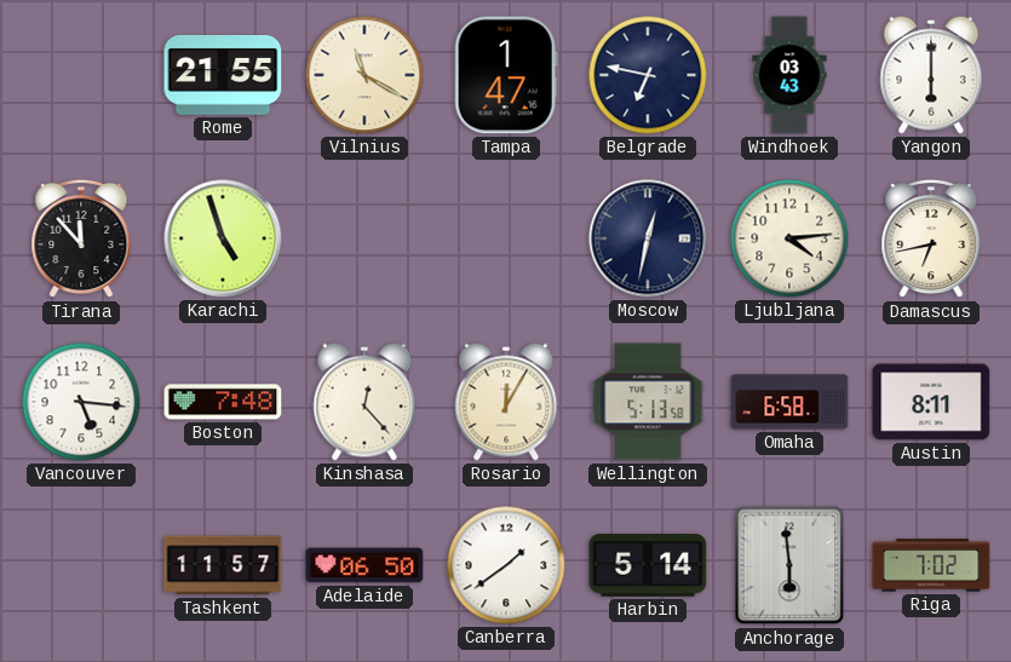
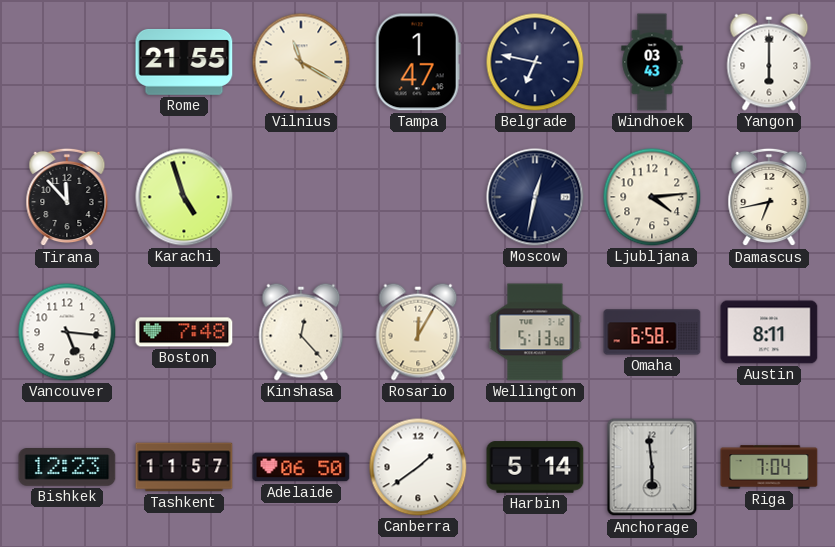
Bishkek: none -> 12:23
Riga: 7:02 -> 7:04
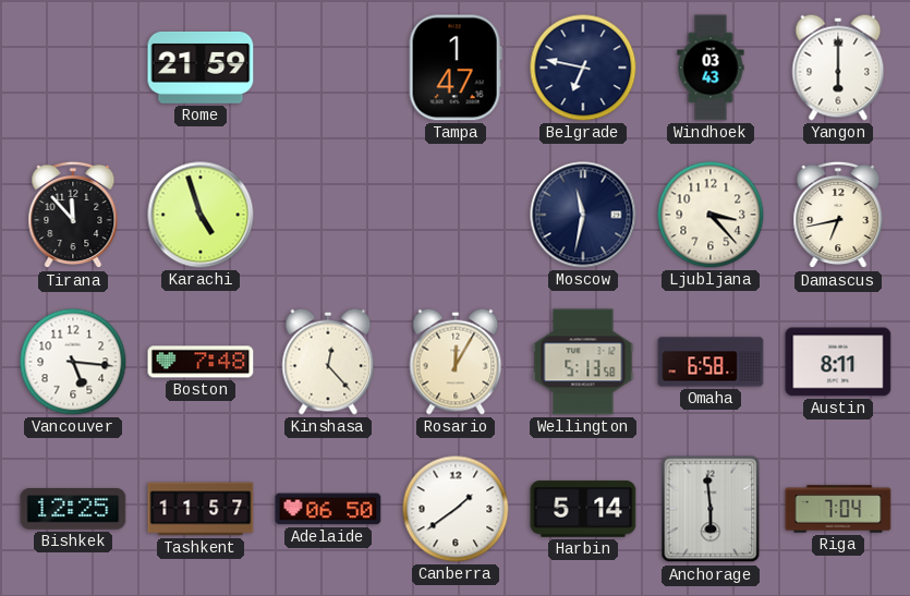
Rome: 21:55 -> 21:59
Vilnius: 11:20 -> none
Moscow: 12:32 -> 11:32
Ljubljana: 4:14 -> 3:23
Bishkek: 12:23 -> 12:25
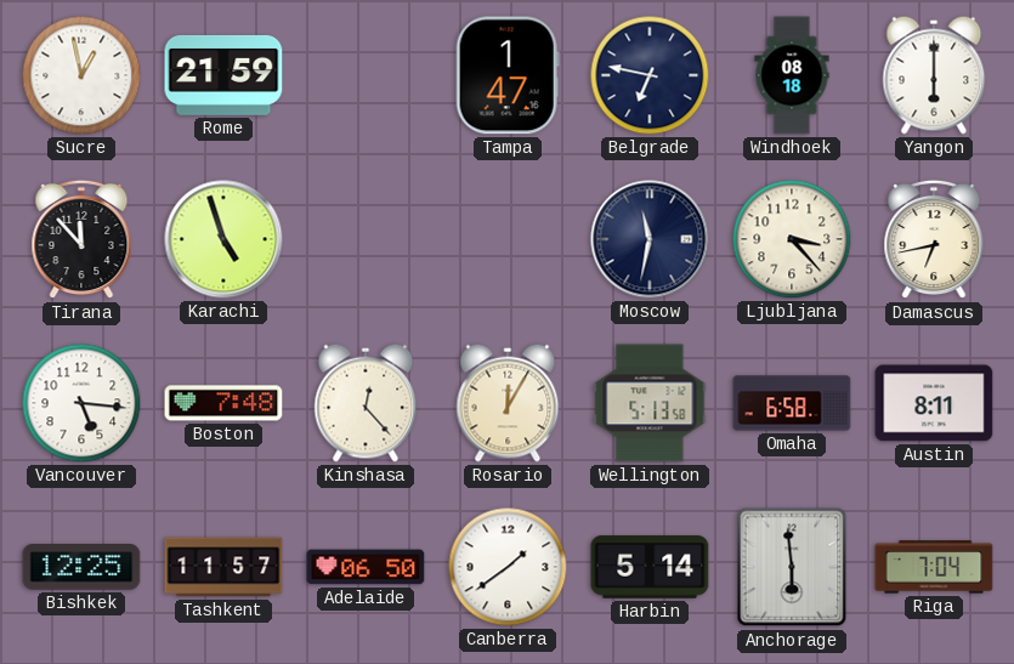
Sucre: none -> 12:58
Windhoek: 03:43 -> 08:18
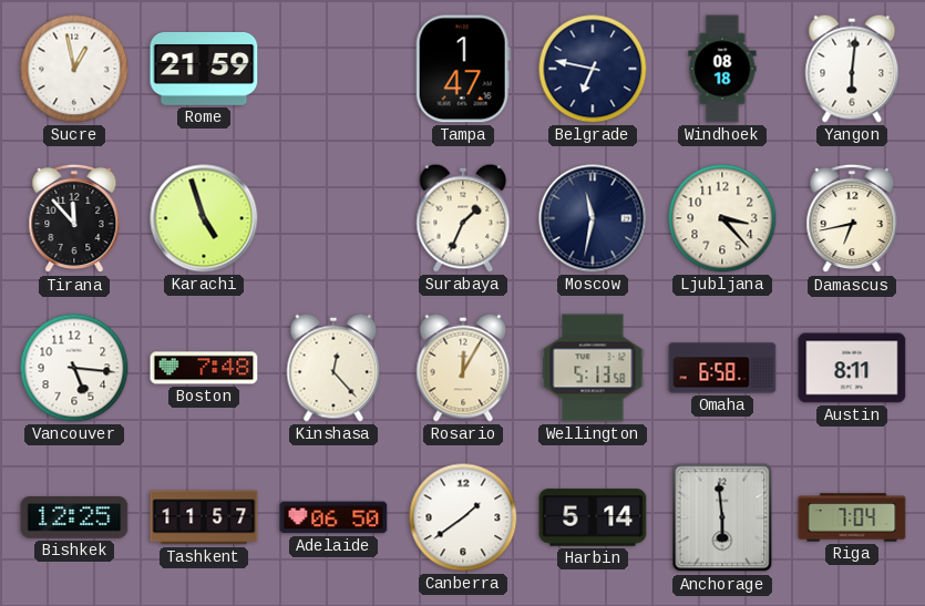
Yangon: 6:00 -> 6:01
Surabaya: none -> 1:34
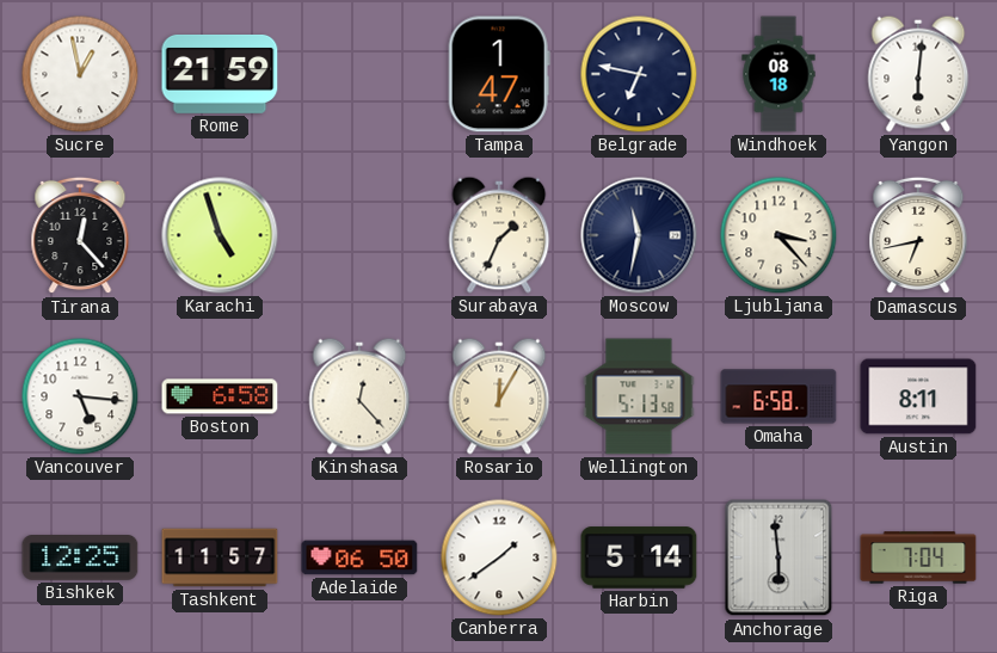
Tirana: 11:53 -> 12:23
Boston: 7:48 -> 6:58
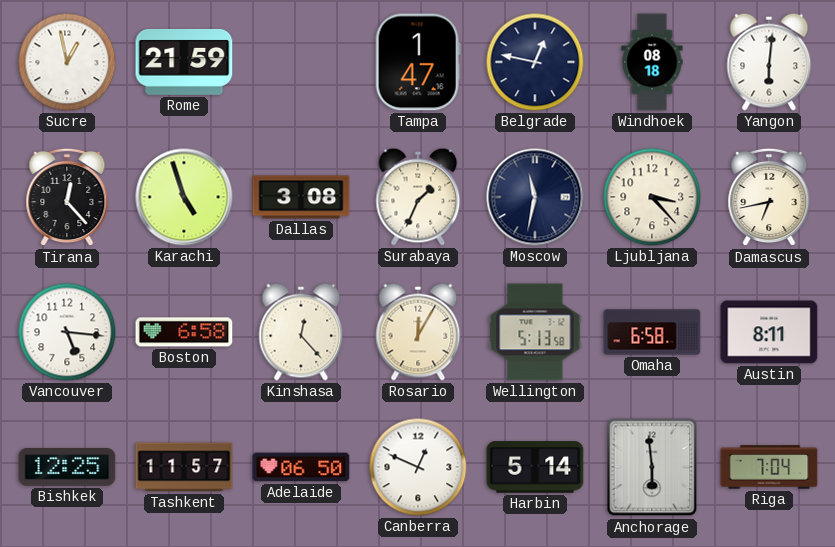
Belgrade: 6:47 -> 12:47
Dallas: none -> 3:08
Canberra: 1:39 -> 12:49
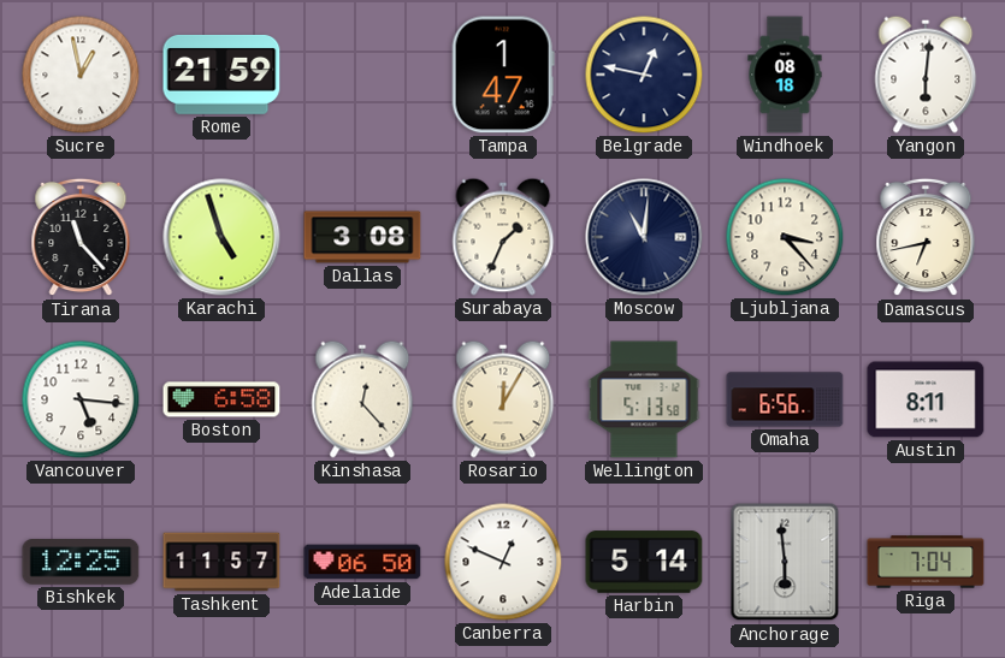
Tirana: 12:23 -> 11:23
Moscow: 11:32 -> 11:01
Omaha: 6:58 -> 6:56
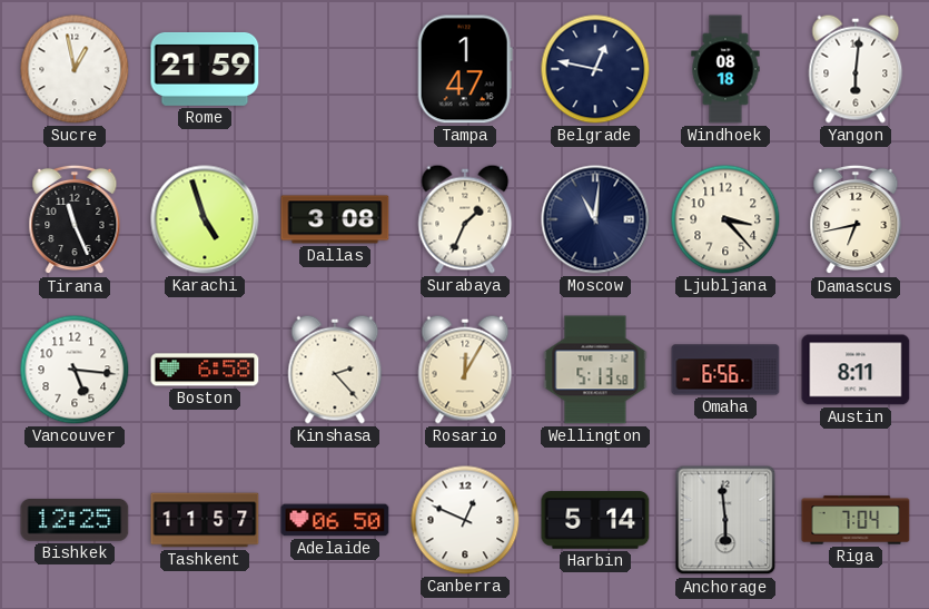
Tirana: 11:23 -> 11:26
Kinshasa: 12:23 -> 2:23
